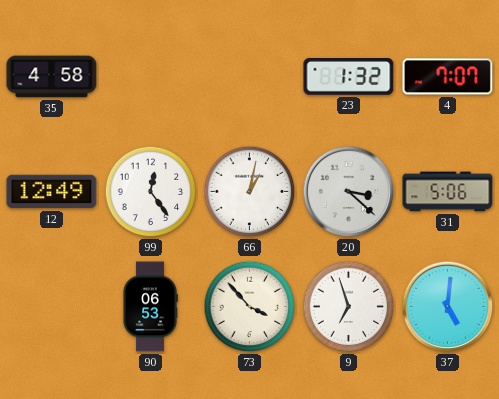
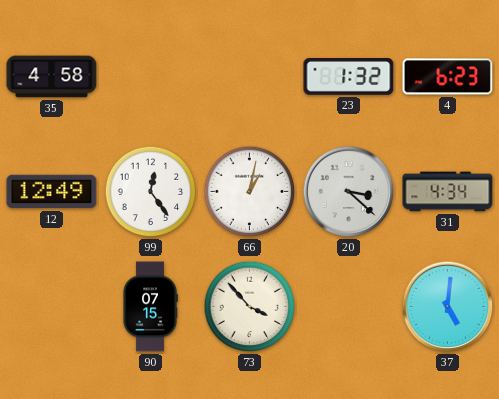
4: 7:07 -> 6:23
31: 5:06 -> 4:34
90: 06:53 -> 07:15
9: 6:57 -> none
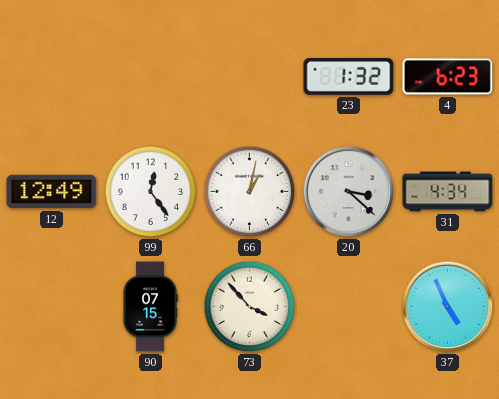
35: 4:58 -> none
37: 5:01 -> 4:56
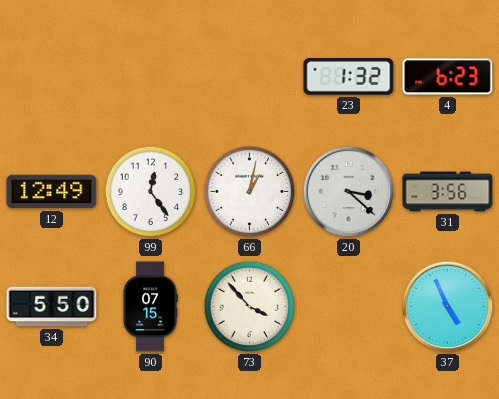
31: 4:34 -> 3:56
34: none -> 5:50
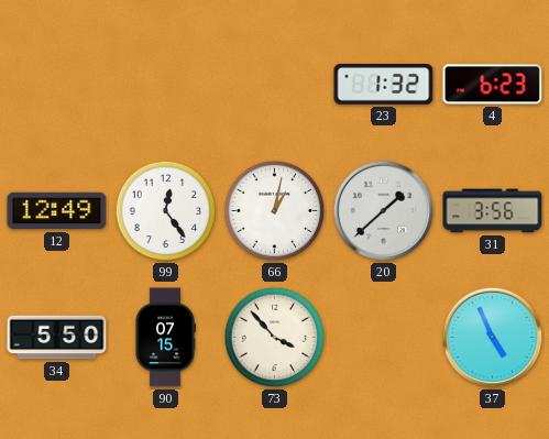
20: 3:22 -> 1:38
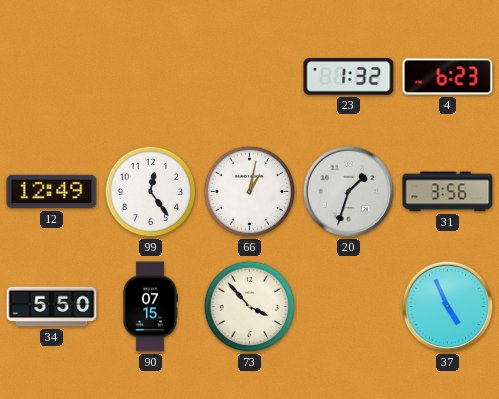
20: 1:38 -> 1:33
